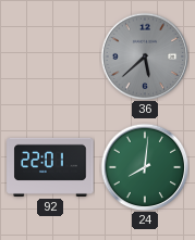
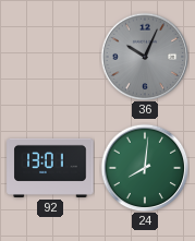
36: 5:38 -> 10:04
92: 22:01 -> 13:01
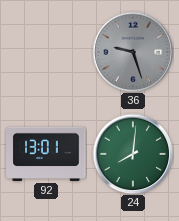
36: 10:04 -> 9:27
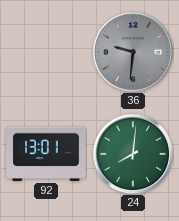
36: 9:27 -> 9:31
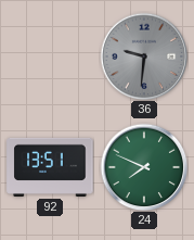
92: 13:01 -> 13:51
24: 8:01 -> 7:49
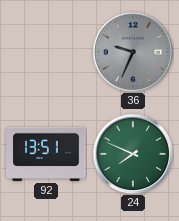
36: 9:31 -> 9:34
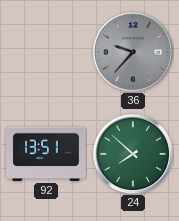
36: 9:34 -> 9:37
24: 7:49 -> 7:52
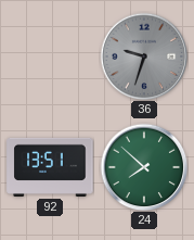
36: 9:37 -> 9:33
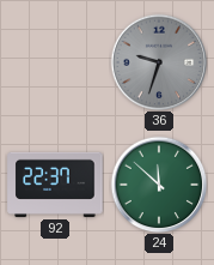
92: 13:51 -> 22:37
24: 7:52 -> 11:52
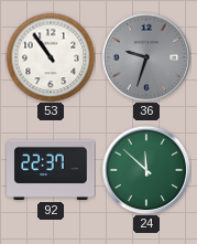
53: none -> 10:54
